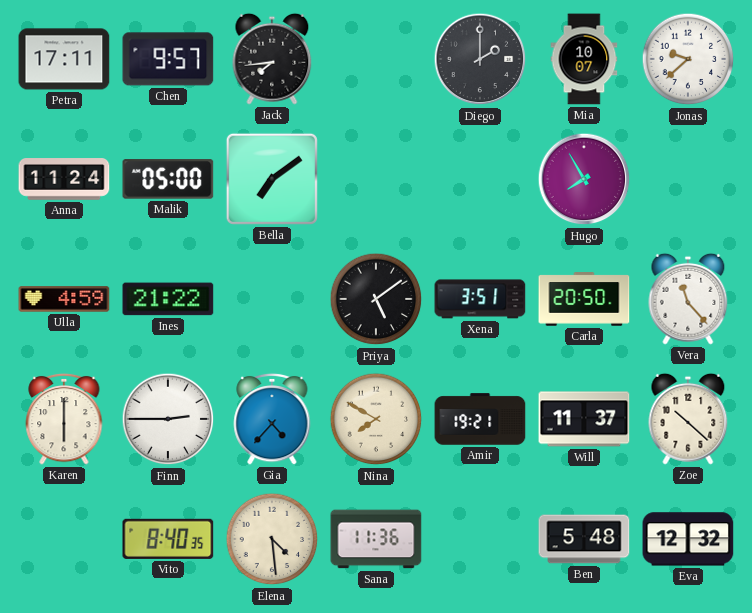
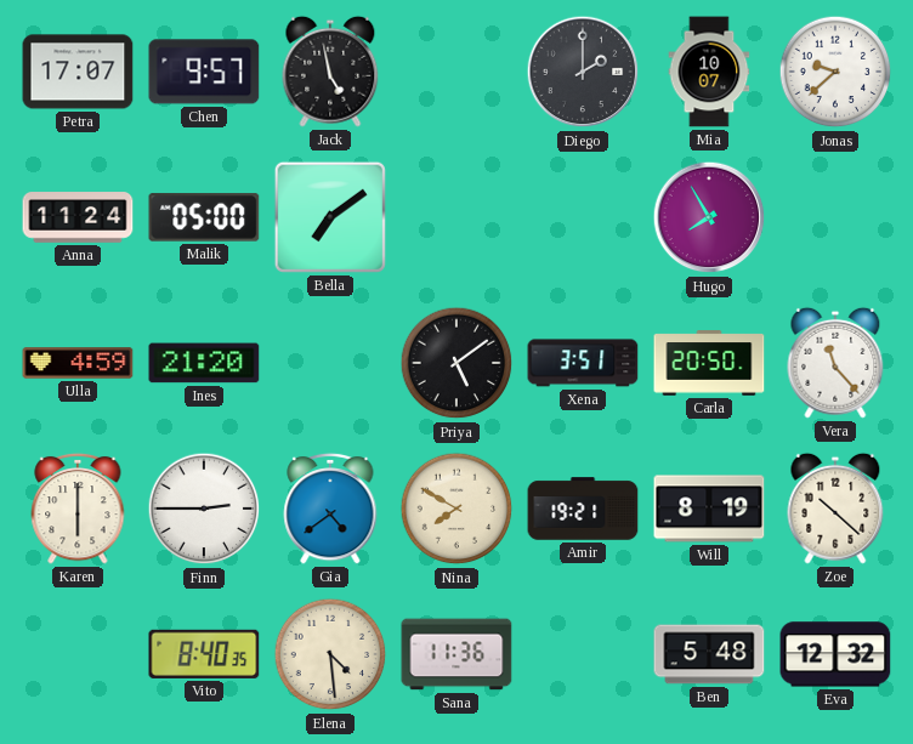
Petra: 17:11 -> 17:07
Jack: 7:44 -> 4:58
Ines: 21:22 -> 21:20
Gia: 4:37 -> 4:39
Will: 11:37 -> 8:19
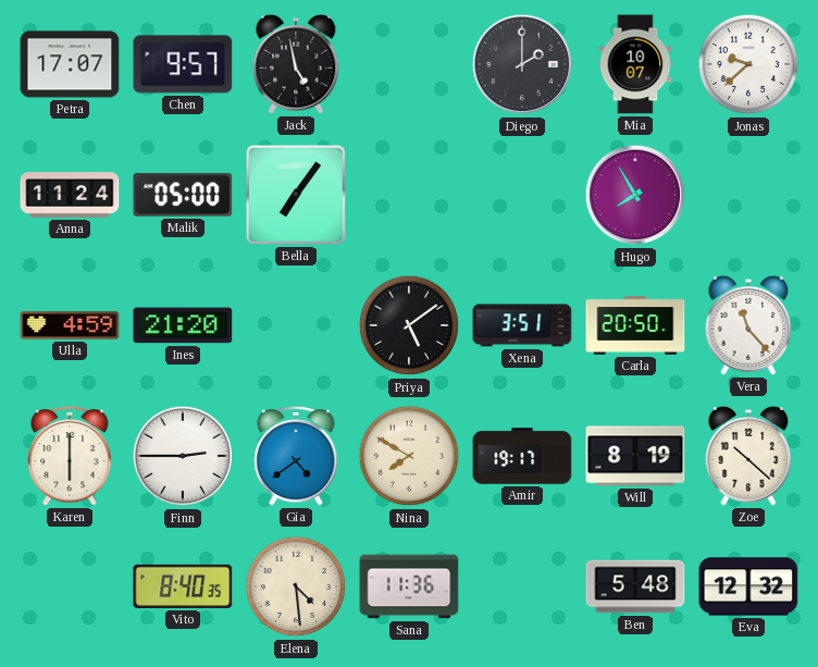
Bella: 7:09 -> 7:06
Amir: 19:21 -> 19:17
